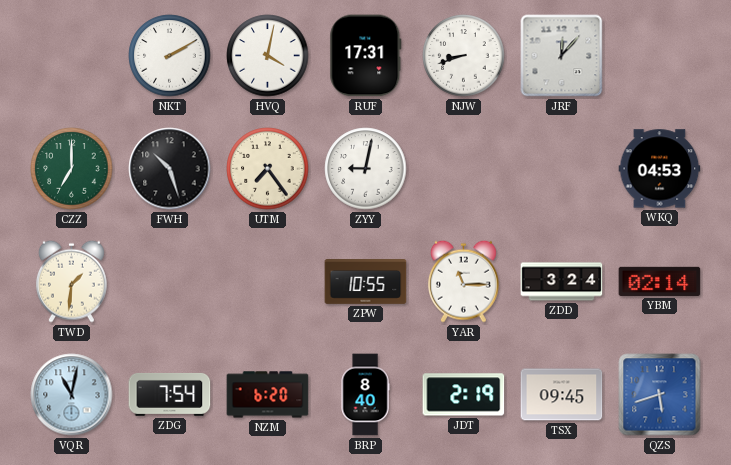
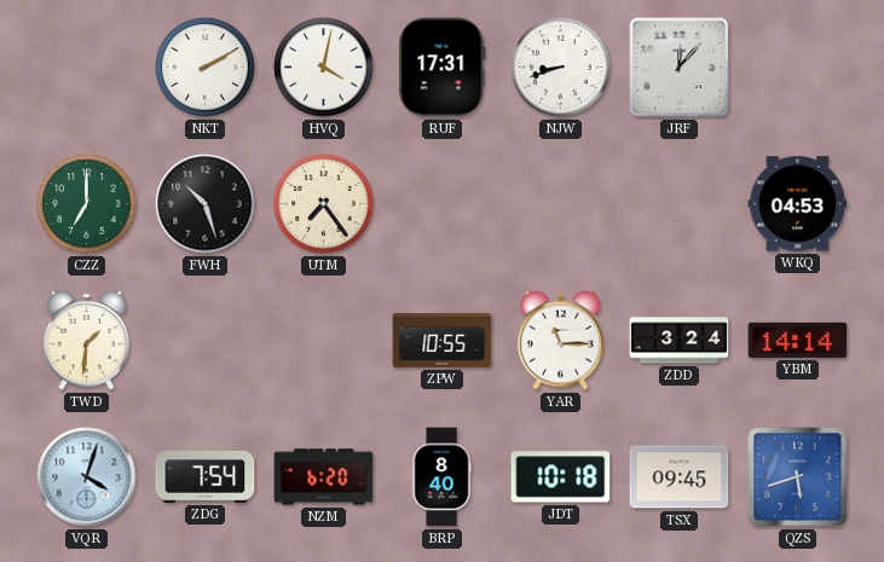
ZYY: 9:02 -> none
YBM: 02:14 -> 14:14
VQR: 11:02 -> 4:03
JDT: 2:19 -> 10:18
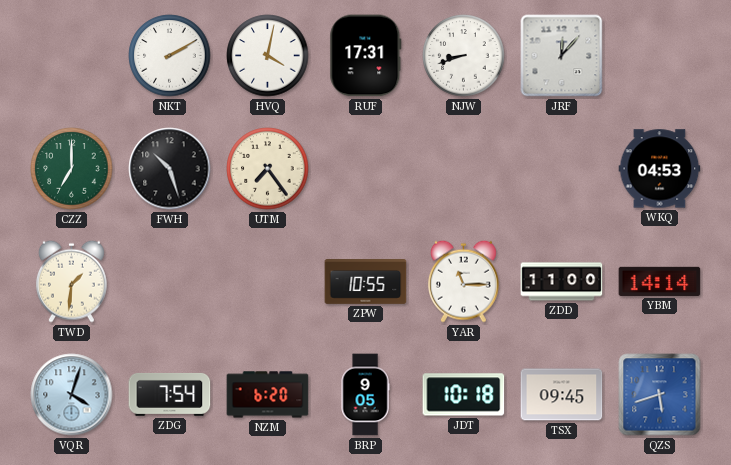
ZDD: 3:24 -> 11:00
BRP: 8:40 -> 9:05
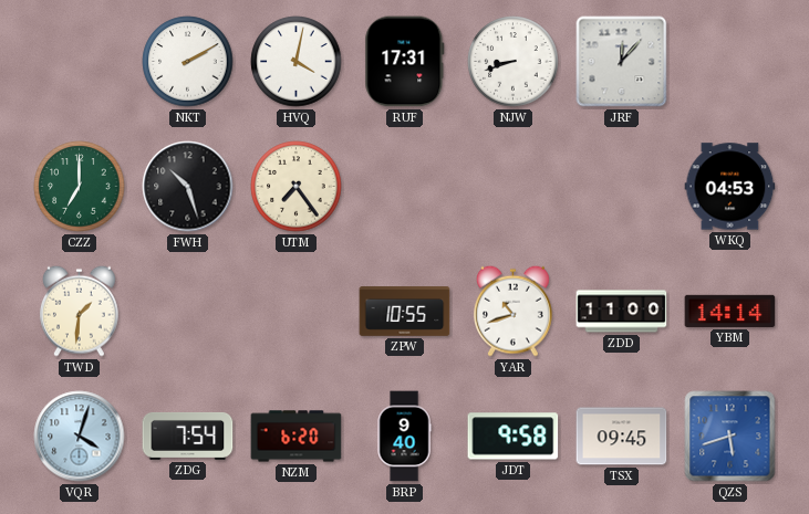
YAR: 11:15 -> 10:42
BRP: 9:05 -> 9:40
JDT: 10:18 -> 9:58
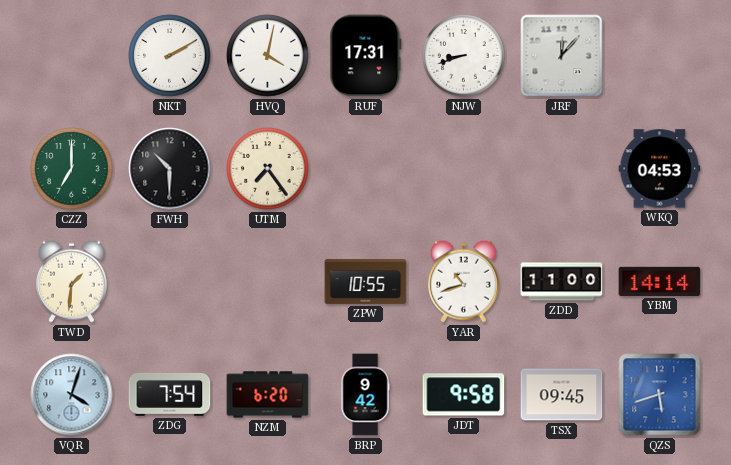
FWH: 10:27 -> 10:30
BRP: 9:40 -> 9:42
